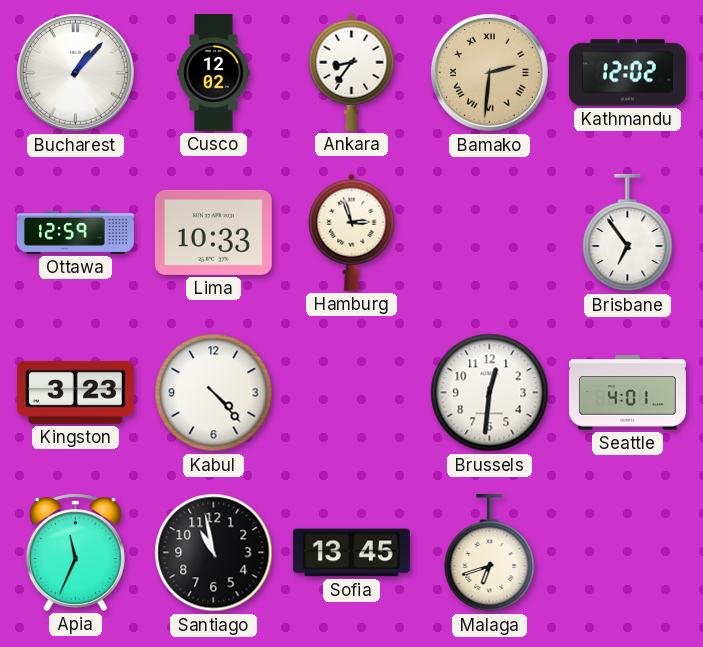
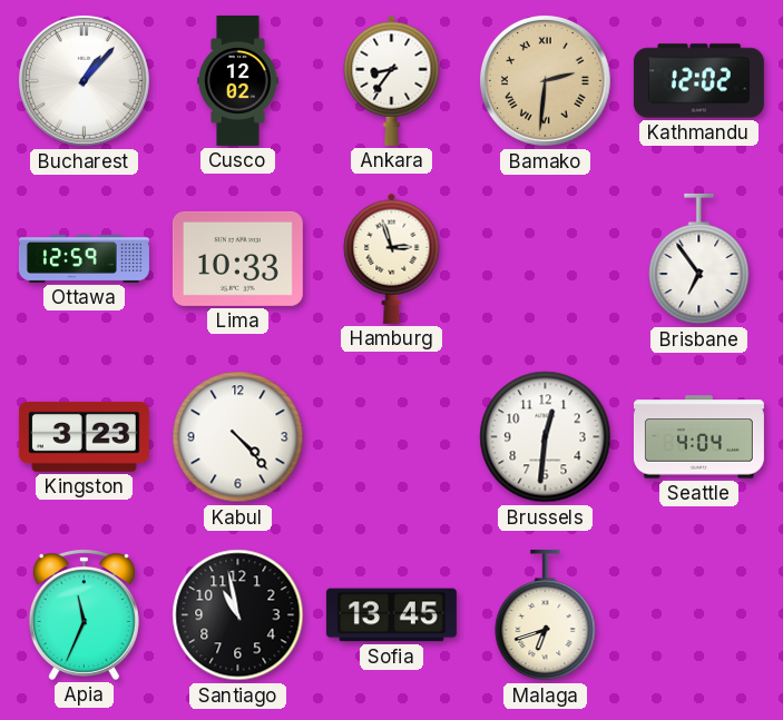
Seattle: 4:01 -> 4:04
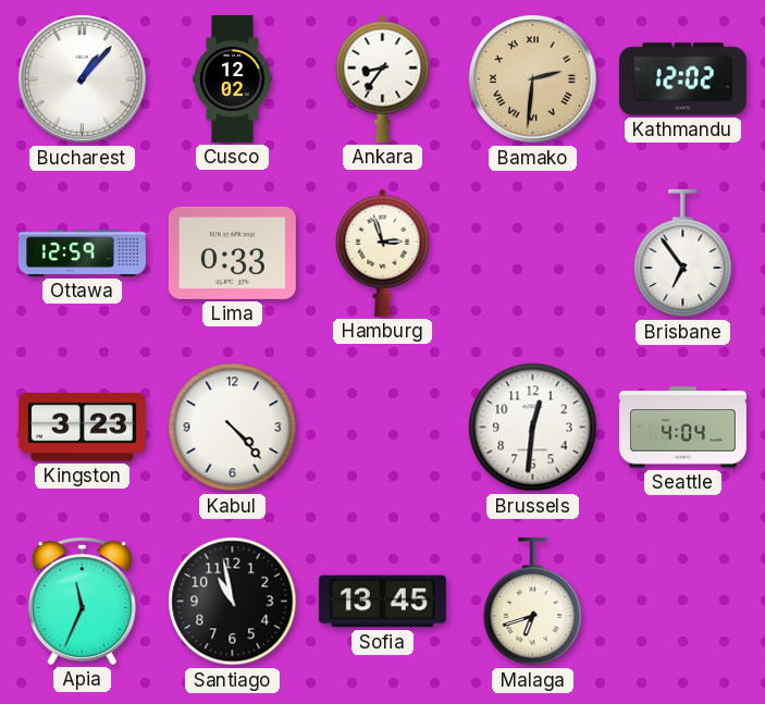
Lima: 10:33 -> 0:33
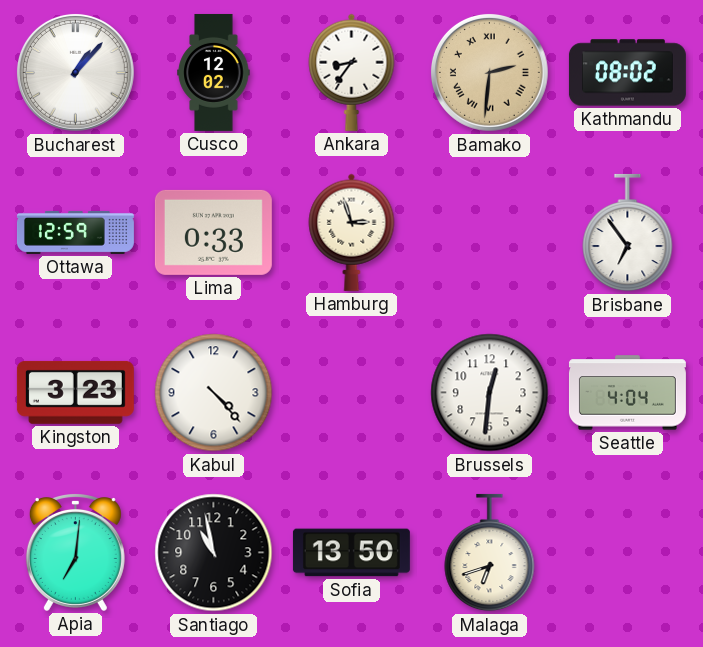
Kathmandu: 12:02 -> 08:02
Apia: 11:34 -> 7:01
Sofia: 13:45 -> 13:50
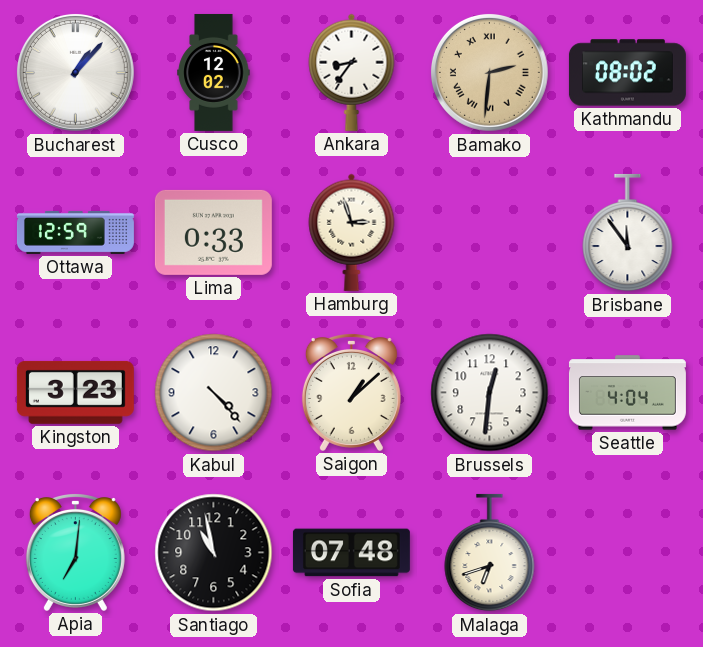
Brisbane: 6:54 -> 11:54
Saigon: none -> 1:08
Sofia: 13:50 -> 07:48
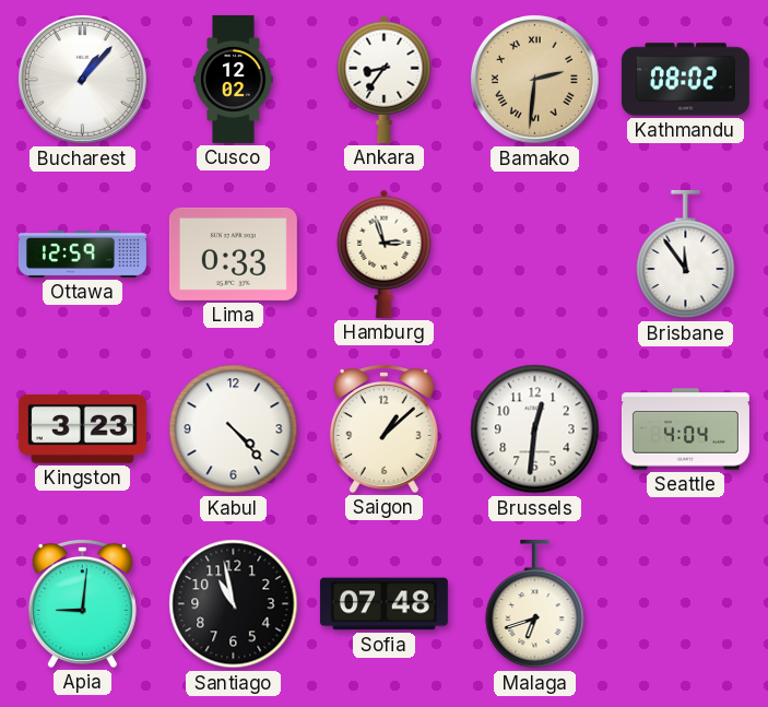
Apia: 7:01 -> 9:01
